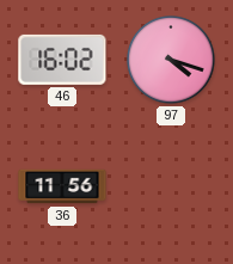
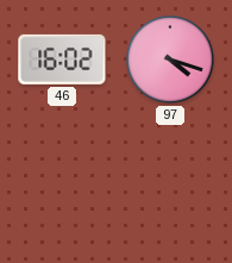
36: 11:56 -> none
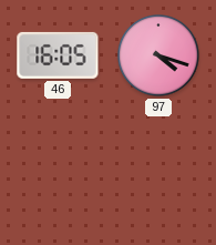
46: 16:02 -> 16:05
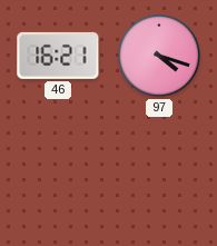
46: 16:05 -> 16:21
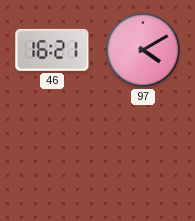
97: 4:18 -> 4:10
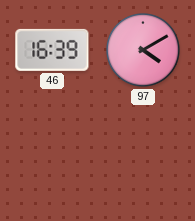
46: 16:21 -> 16:39
